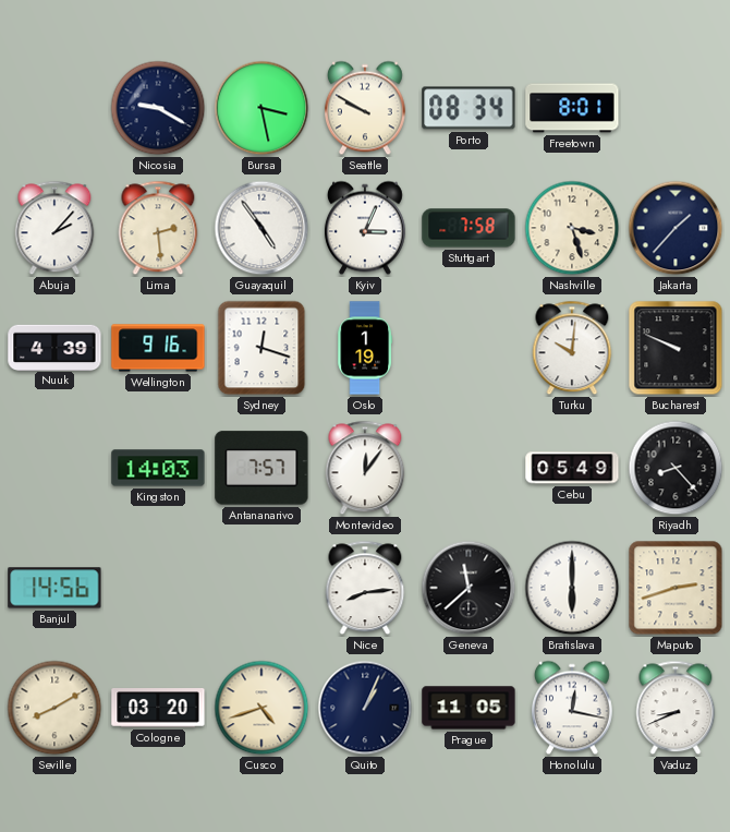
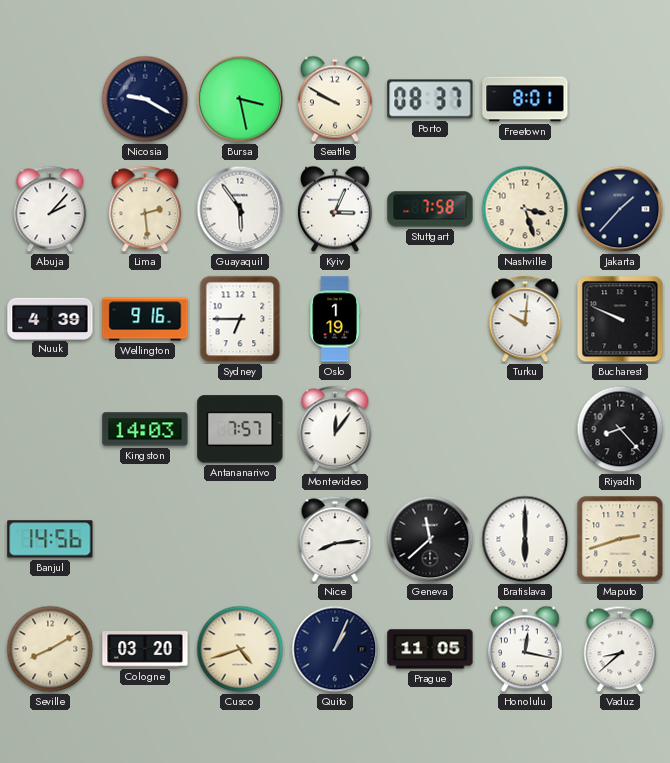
Porto: 08:34 -> 08:37
Guayaquil: 4:54 -> 5:54
Sydney: 12:18 -> 6:45
Cebu: 05:49 -> none
Vaduz: 8:41 -> 8:38
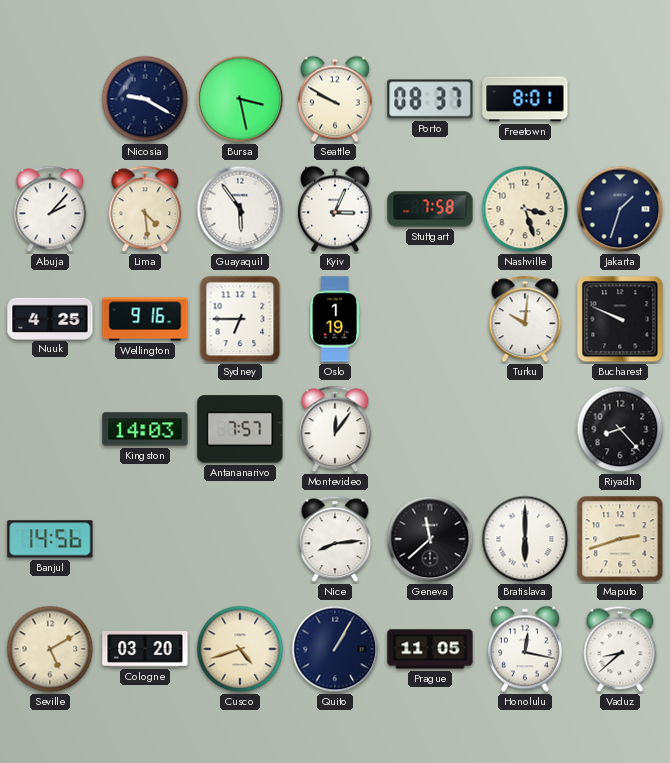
Lima: 2:29 -> 4:29
Jakarta: 1:37 -> 1:33
Nuuk: 4:39 -> 4:25
Seville: 8:10 -> 5:10
Quito: 1:04 -> 1:05
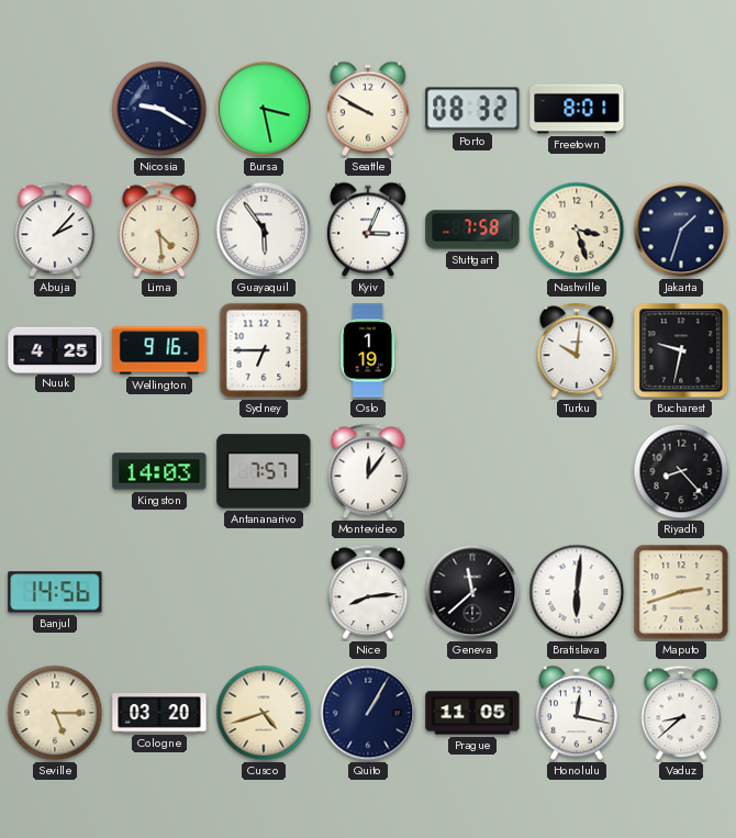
Porto: 08:37 -> 08:32
Bucharest: 9:49 -> 9:32
Bratislava: 6:00 -> 6:01
Seville: 5:10 -> 5:15
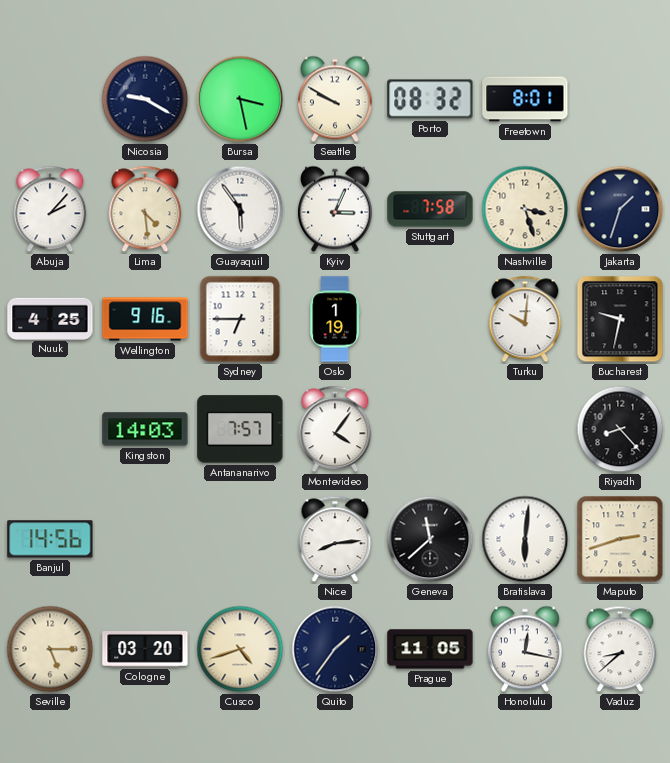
Montevideo: 12:06 -> 4:06
Quito: 1:05 -> 1:36
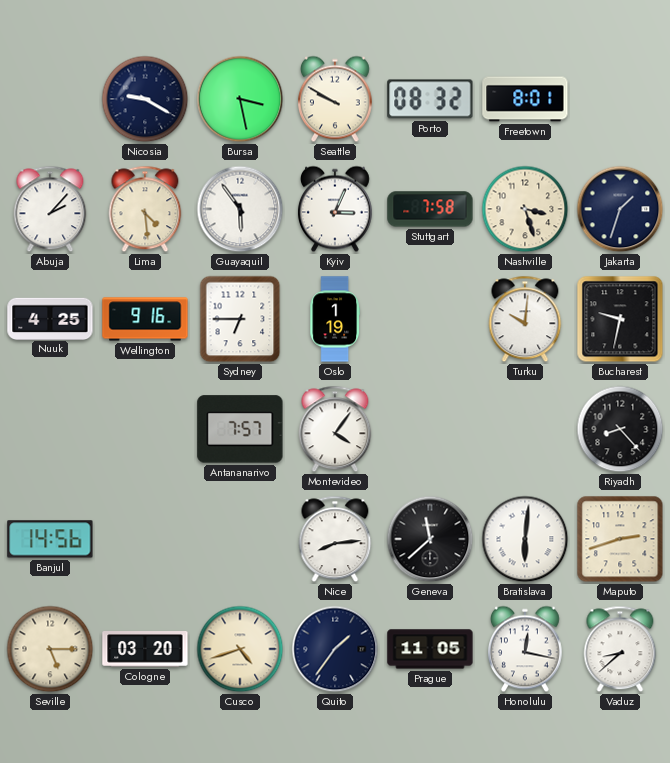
Kingston: 14:03 -> none
